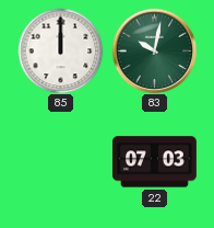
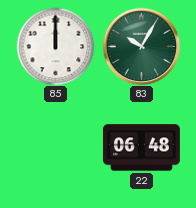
83: 10:02 -> 10:05
22: 07:03 -> 06:48
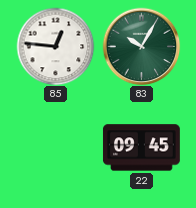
85: 12:00 -> 12:46
22: 06:48 -> 09:45
